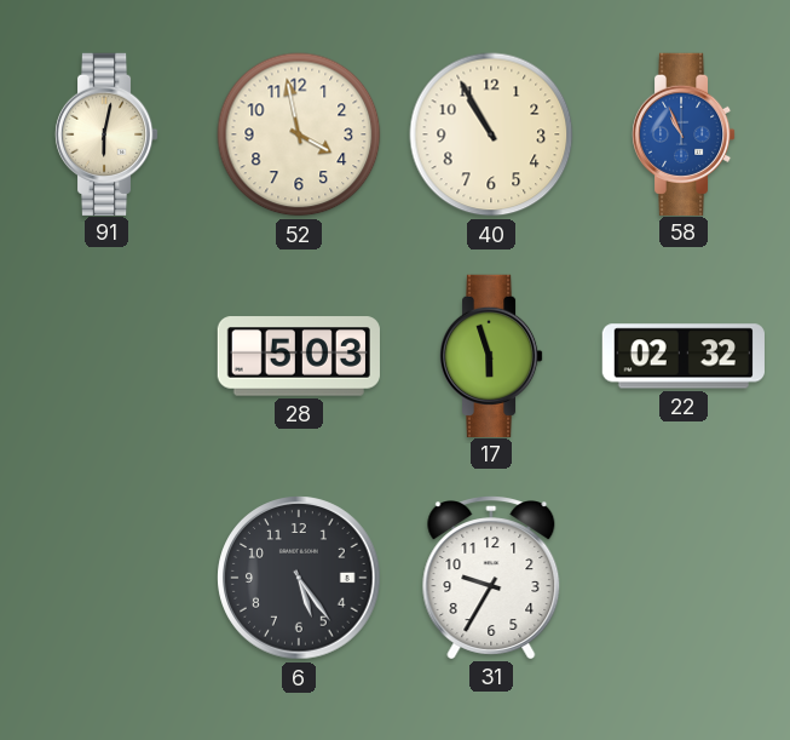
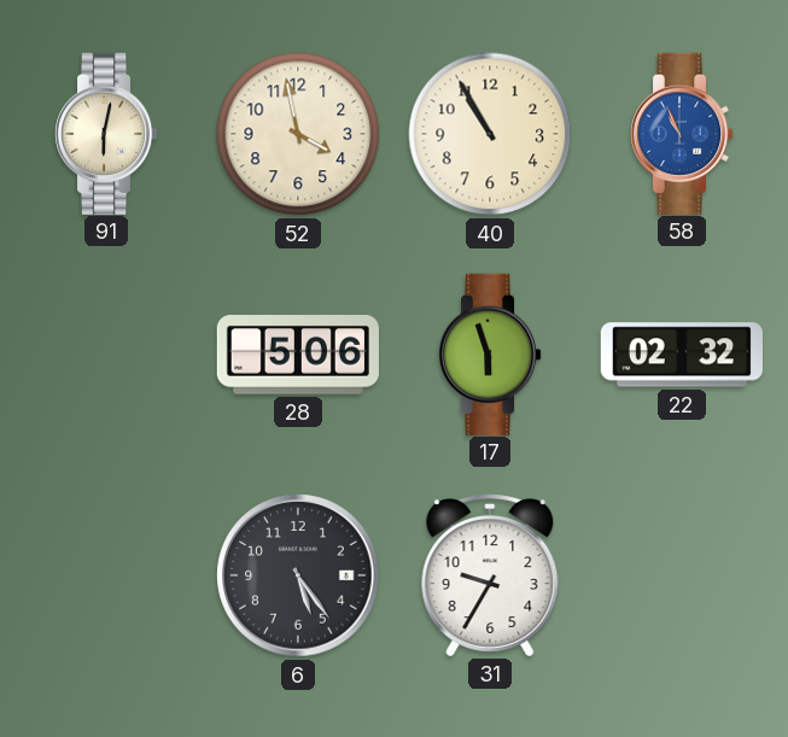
28: 5:03 -> 5:06
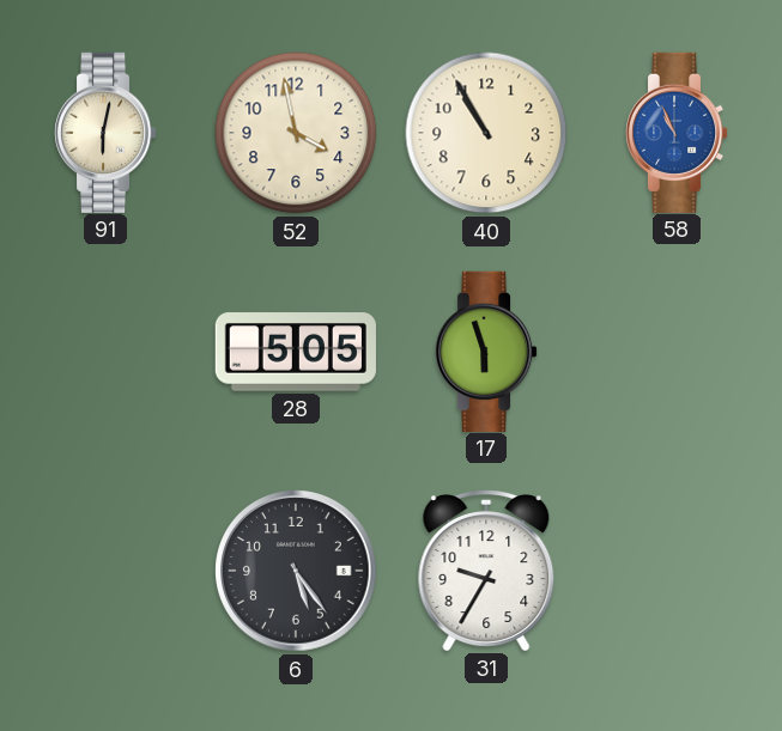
28: 5:06 -> 5:05
22: 02:32 -> none
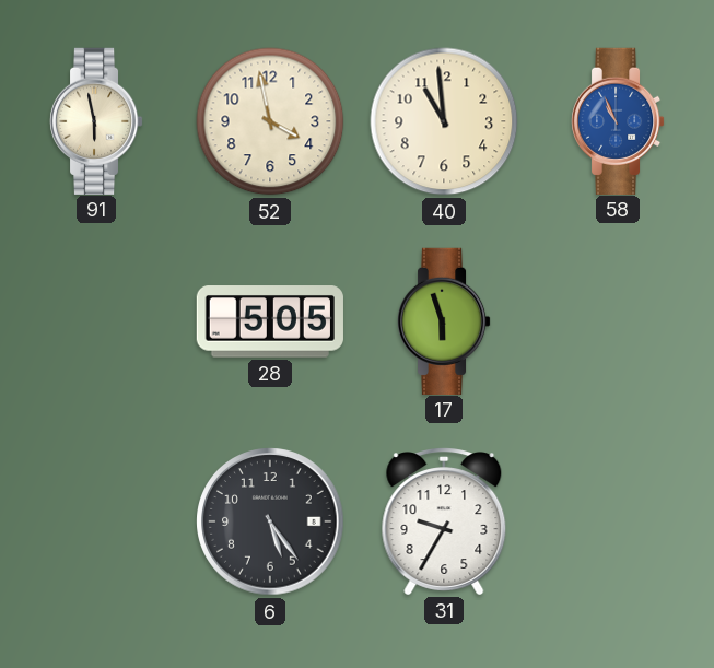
91: 6:02 -> 5:58
40: 10:55 -> 10:59
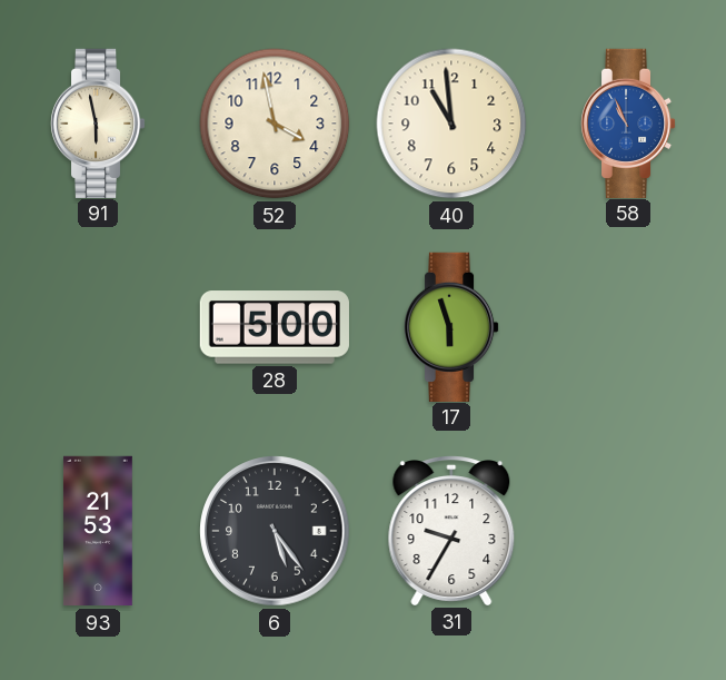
28: 5:05 -> 5:00
93: none -> 21:53
